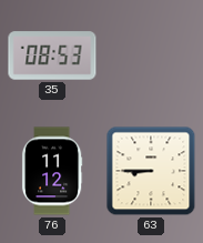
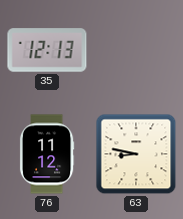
35: 08:53 -> 12:13
63: 8:45 -> 8:47
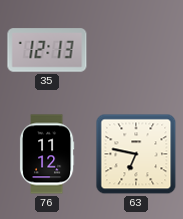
63: 8:47 -> 6:47
